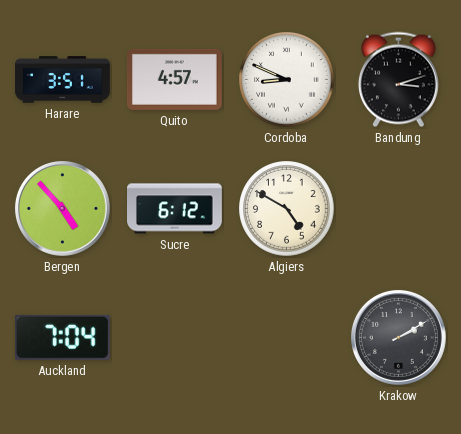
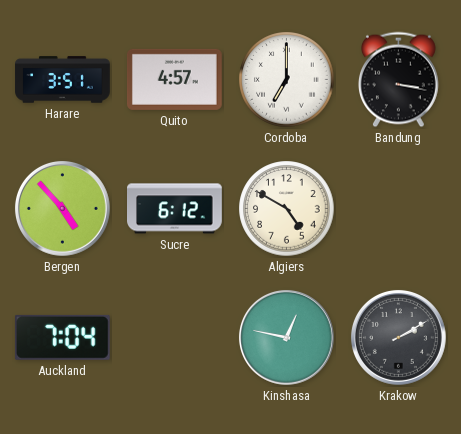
Cordoba: 8:49 -> 7:00
Bandung: 3:12 -> 3:17
Kinshasa: none -> 12:47
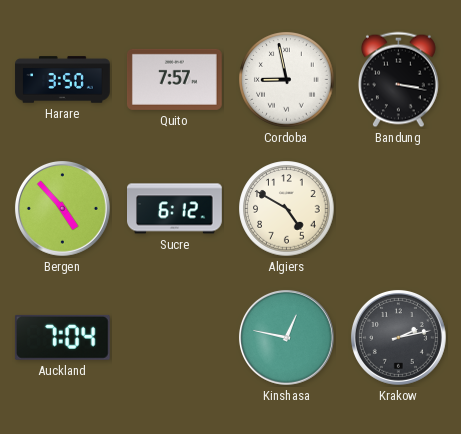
Harare: 3:51 -> 3:50
Quito: 4:57 -> 7:57
Cordoba: 7:00 -> 8:58
Krakow: 2:10 -> 2:13
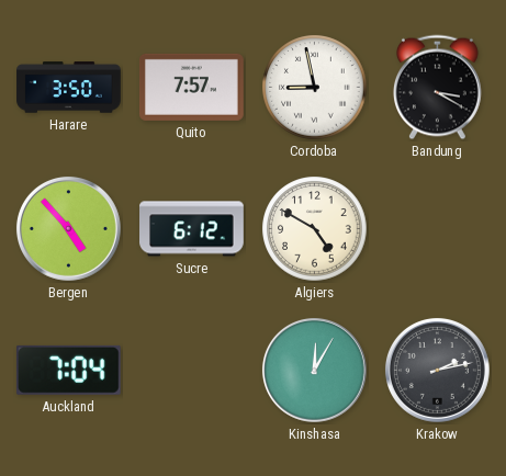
Bandung: 3:17 -> 3:20
Kinshasa: 12:47 -> 12:05
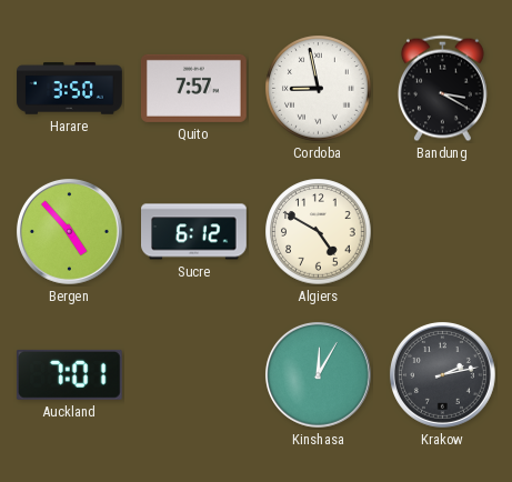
Auckland: 7:04 -> 7:01
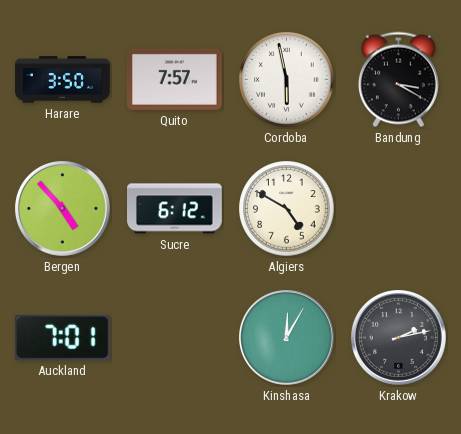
Cordoba: 8:58 -> 5:58
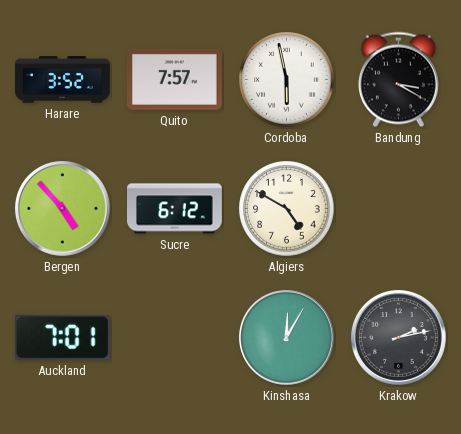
Harare: 3:50 -> 3:52
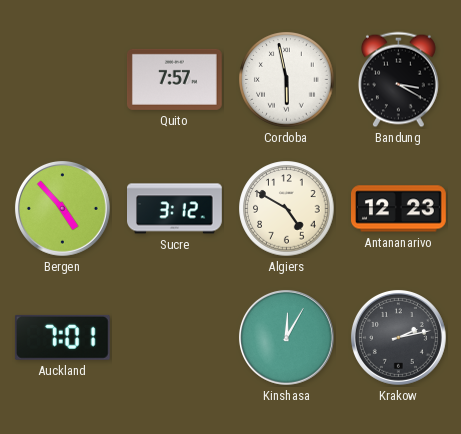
Harare: 3:52 -> none
Sucre: 6:12 -> 3:12
Antananarivo: none -> 12:23
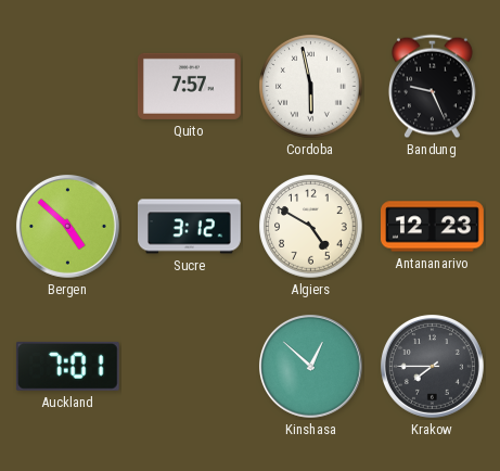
Bandung: 3:20 -> 9:26
Bergen: 4:53 -> 4:52
Kinshasa: 12:05 -> 12:52
Krakow: 2:13 -> 7:45
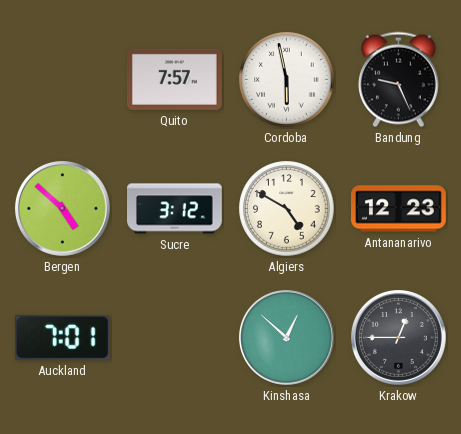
Krakow: 7:45 -> 12:45
